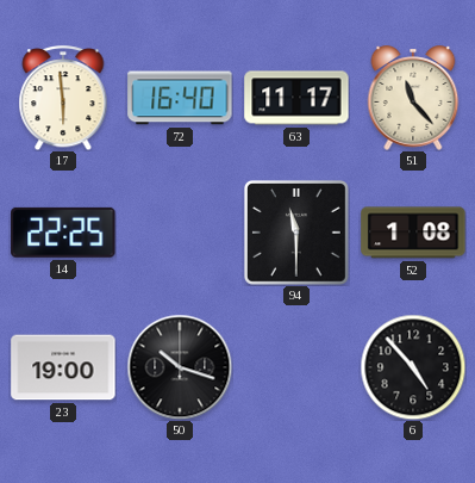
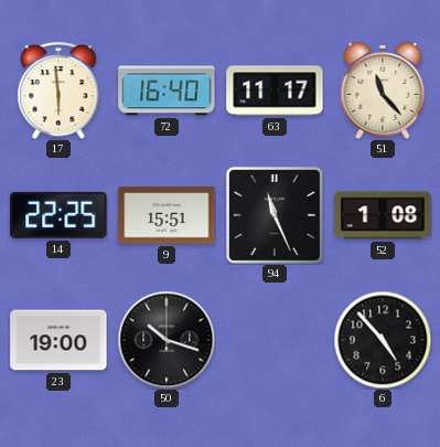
9: none -> 15:51
94: 11:30 -> 11:26
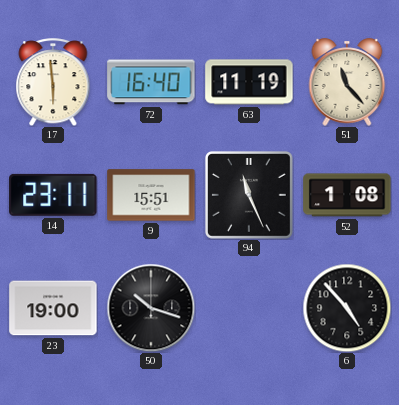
63: 11:17 -> 11:19
14: 22:25 -> 23:11
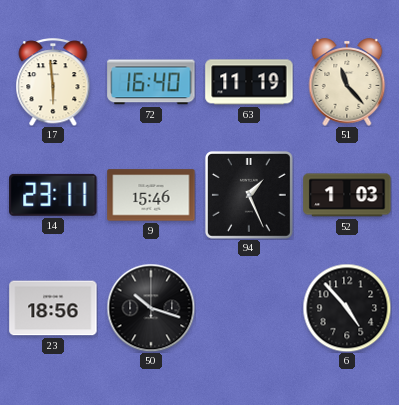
9: 15:51 -> 15:46
94: 11:26 -> 1:26
52: 1:08 -> 1:03
23: 19:00 -> 18:56
